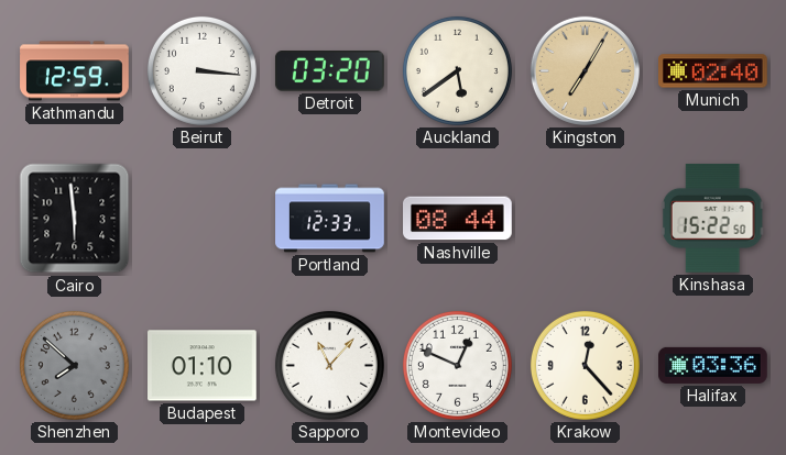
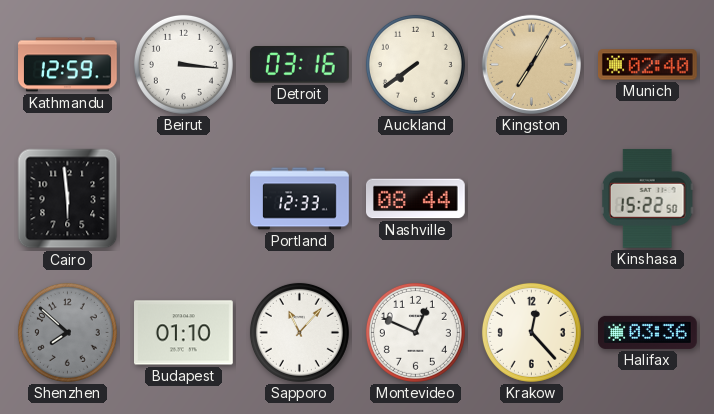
Detroit: 03:20 -> 03:16
Auckland: 5:39 -> 7:39
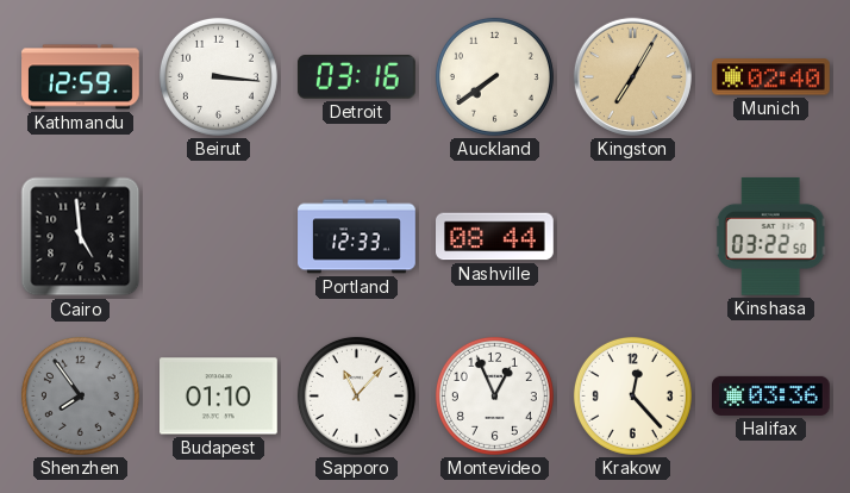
Cairo: 5:59 -> 4:59
Kinshasa: 15:22 -> 03:22
Shenzhen: 7:52 -> 7:54
Montevideo: 12:49 -> 12:56
